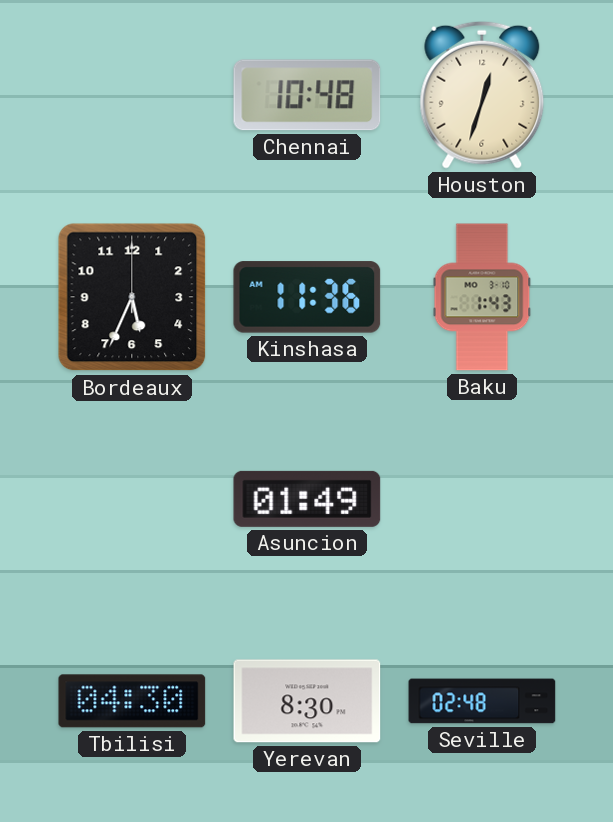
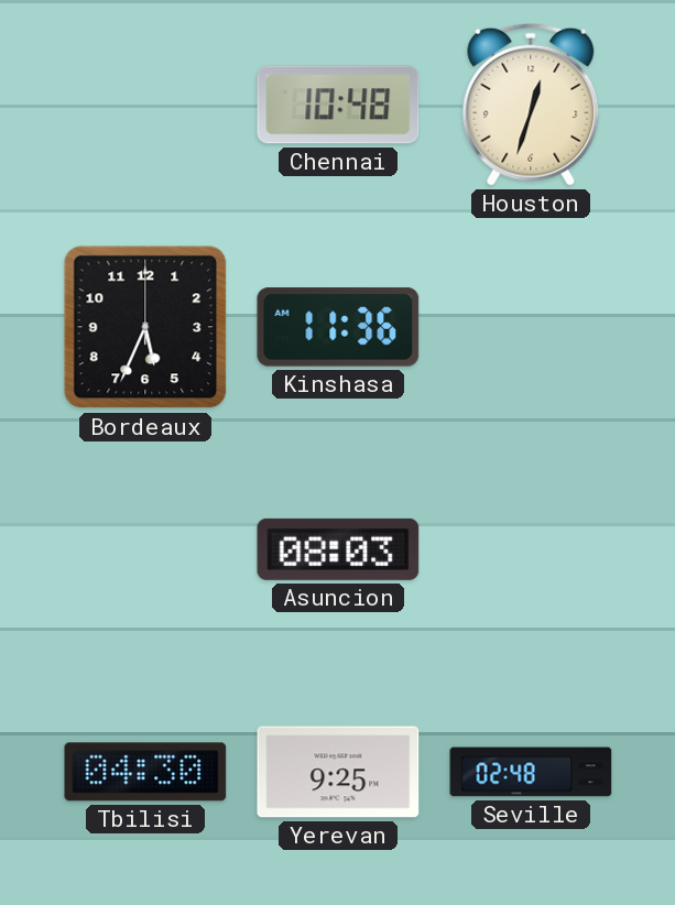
Baku: 1:43 -> none
Asuncion: 01:49 -> 08:03
Yerevan: 8:30 -> 9:25
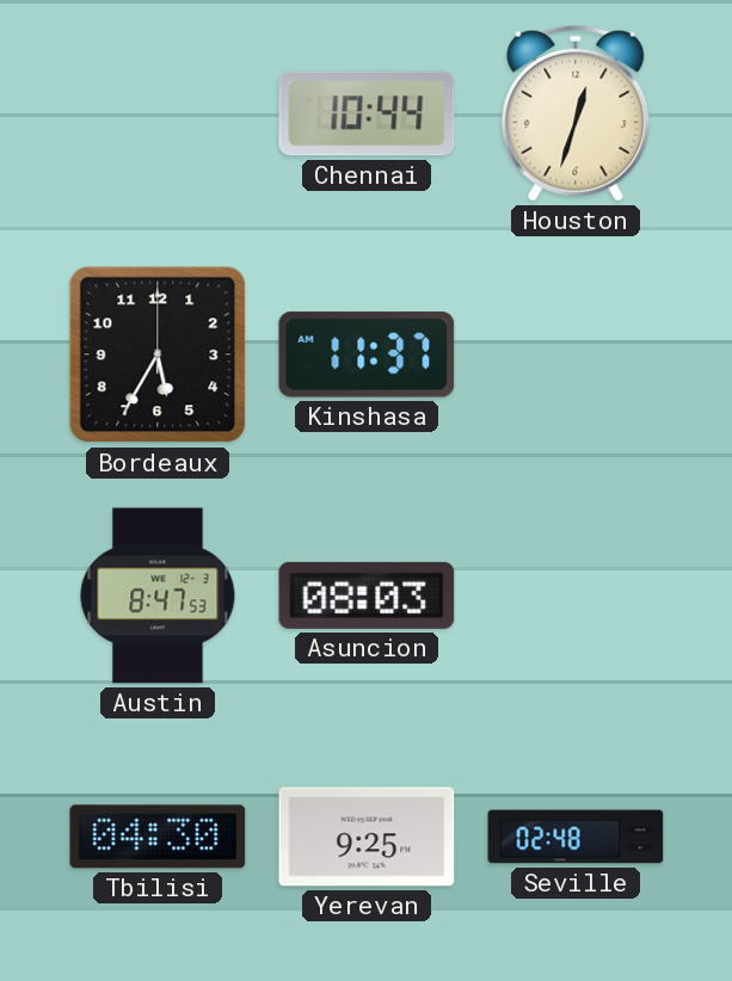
Chennai: 10:48 -> 10:44
Bordeaux: 5:34 -> 5:35
Kinshasa: 11:36 -> 11:37
Austin: none -> 8:47
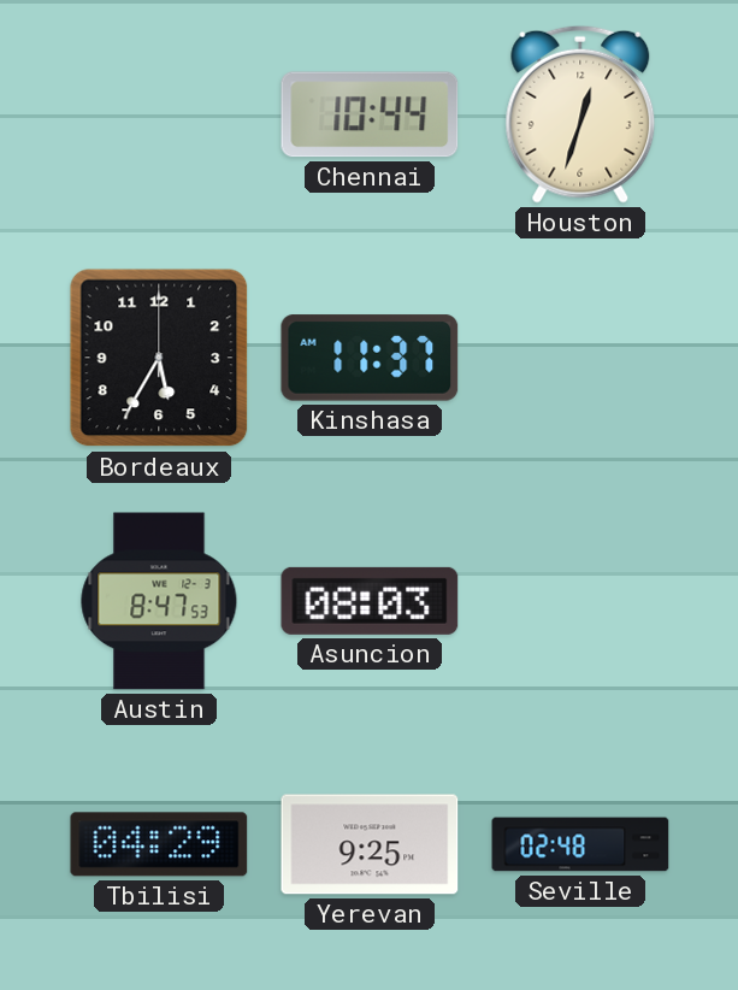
Tbilisi: 04:30 -> 04:29
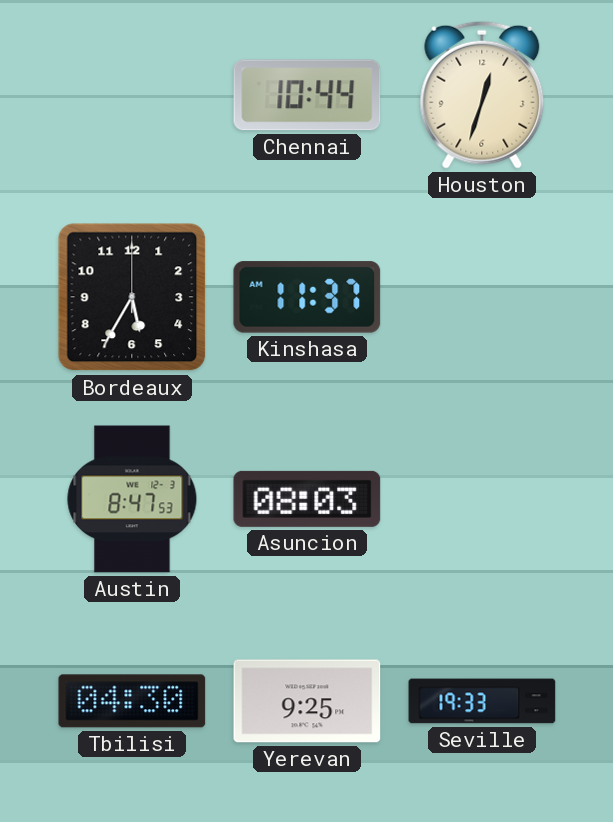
Tbilisi: 04:29 -> 04:30
Seville: 02:48 -> 19:33
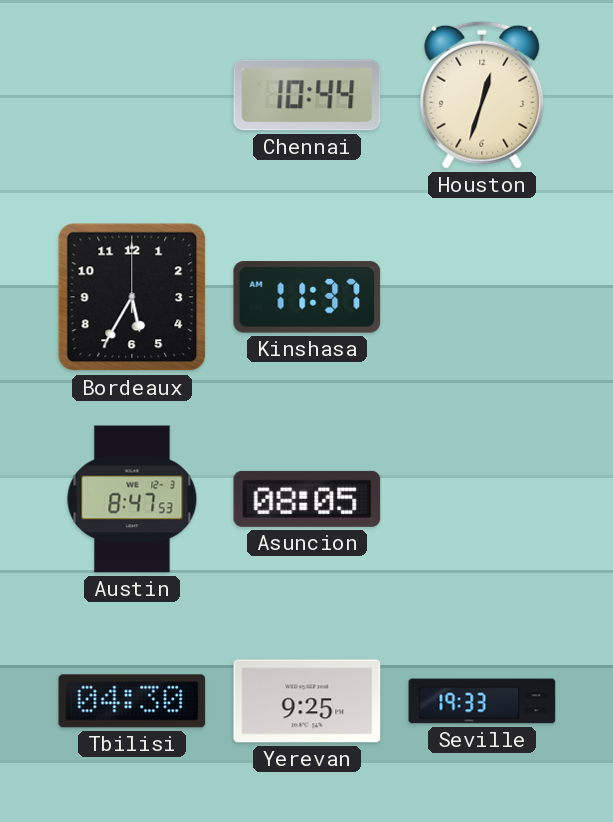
Asuncion: 08:03 -> 08:05
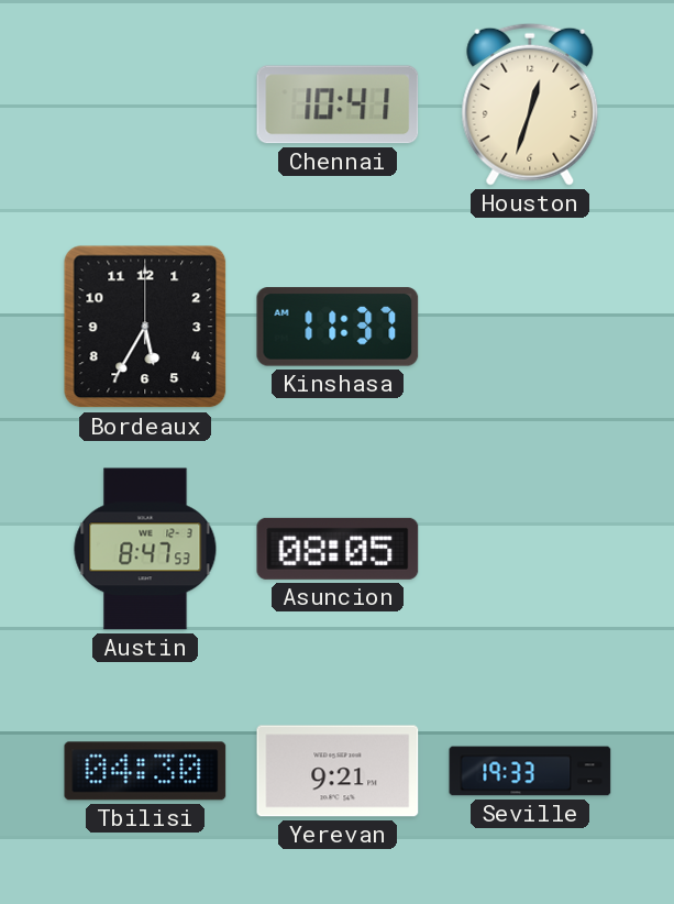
Chennai: 10:44 -> 10:41
Yerevan: 9:25 -> 9:21
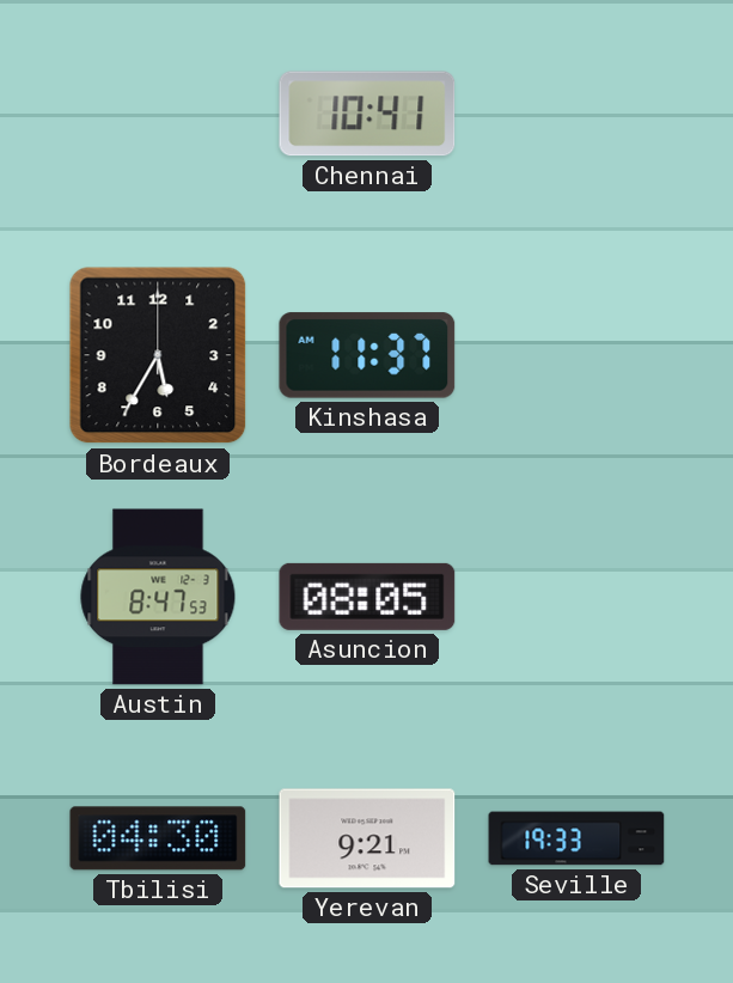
Houston: 12:33 -> none
